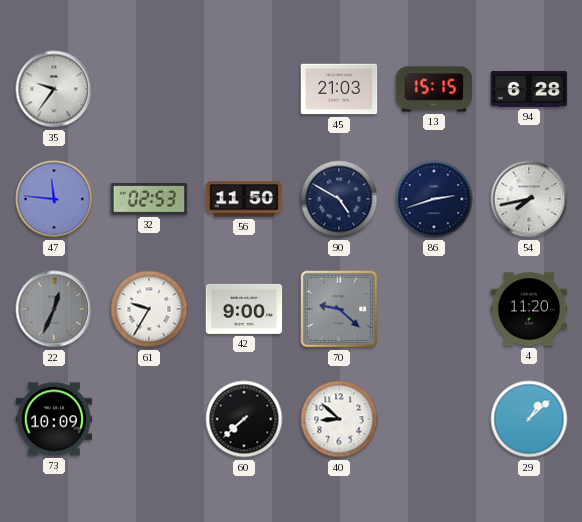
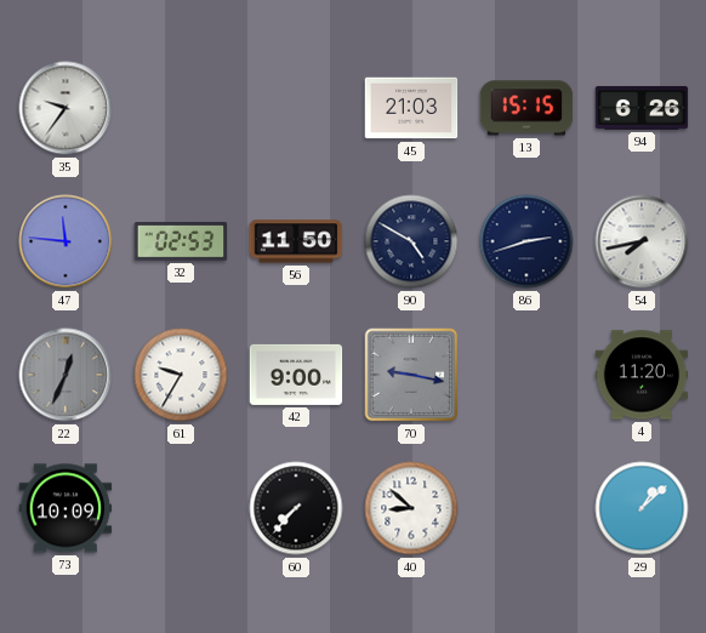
94: 6:28 -> 6:26
70: 9:22 -> 9:17
60: 7:38 -> 7:37
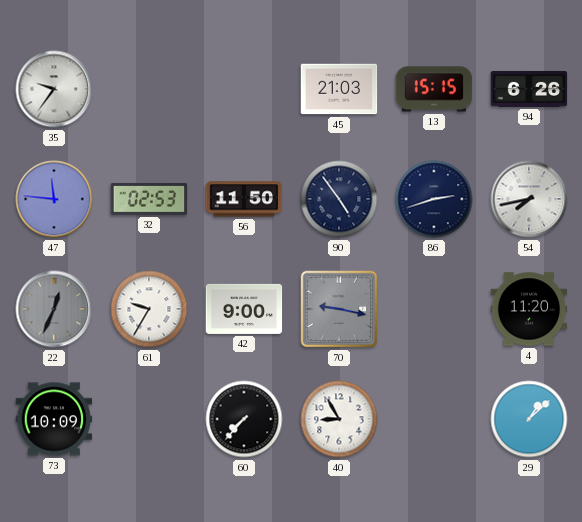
90: 4:50 -> 4:54
40: 8:52 -> 8:55
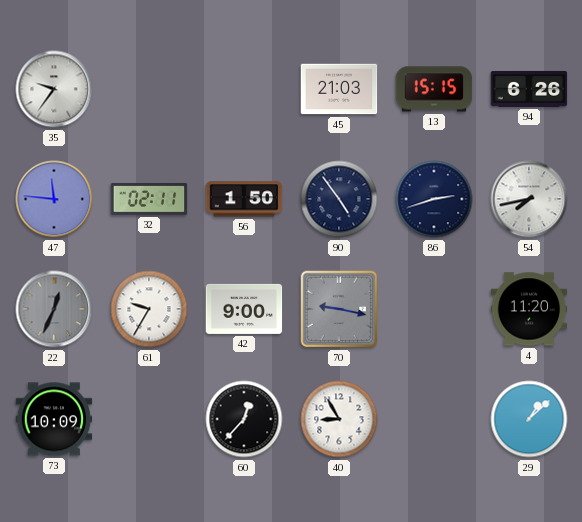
32: 02:53 -> 02:11
56: 11:50 -> 1:50
60: 7:37 -> 12:37
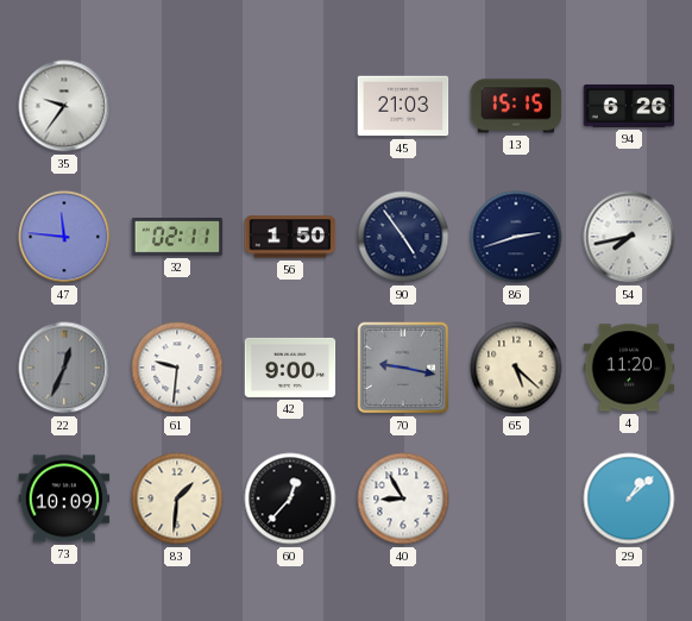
61: 9:35 -> 9:31
65: none -> 5:22
83: none -> 1:31
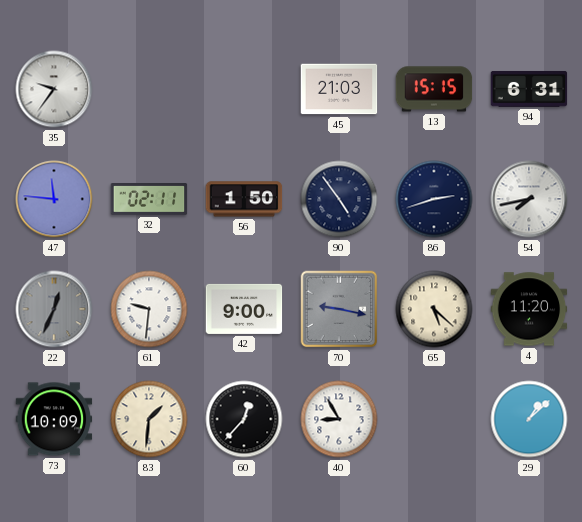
94: 6:26 -> 6:31
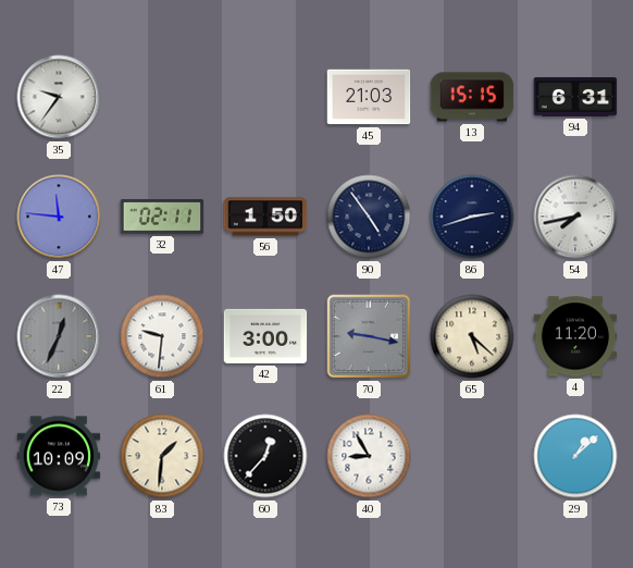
42: 9:00 -> 3:00
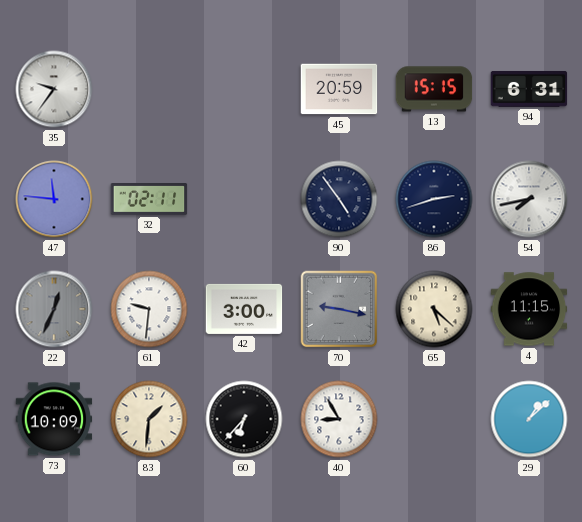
45: 21:03 -> 20:59
56: 1:50 -> none
4: 11:20 -> 11:15
60: 12:37 -> 6:37
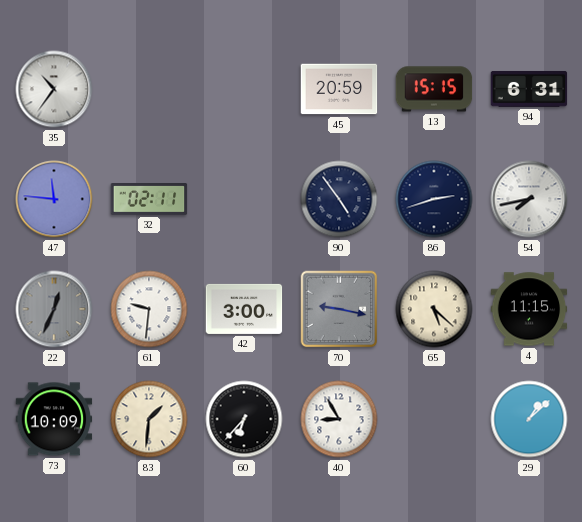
35: 9:36 -> 10:36
